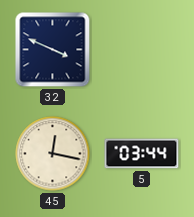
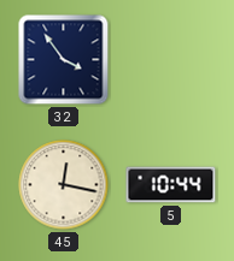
32: 3:49 -> 3:54
5: 03:44 -> 10:44
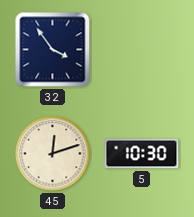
45: 12:17 -> 12:12
5: 10:44 -> 10:30
